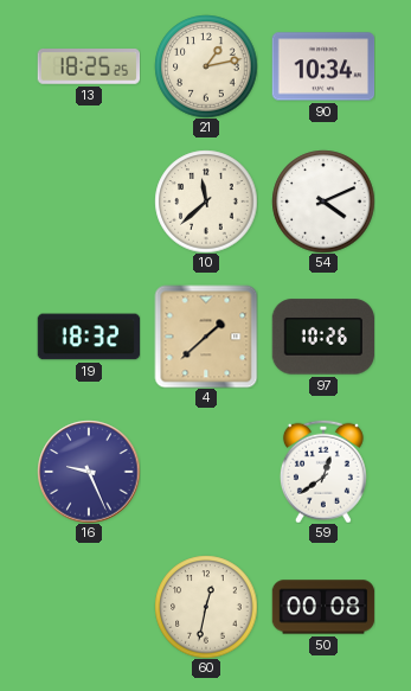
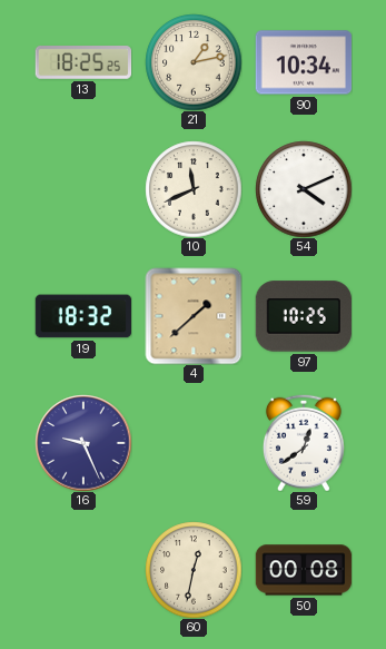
10: 11:38 -> 11:41
97: 10:26 -> 10:25
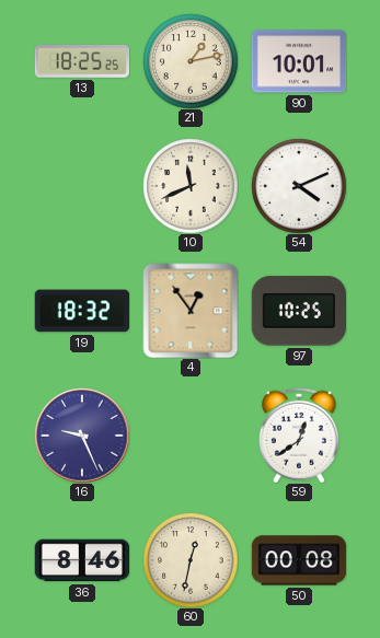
90: 10:34 -> 10:01
4: 1:38 -> 12:54
36: none -> 8:46
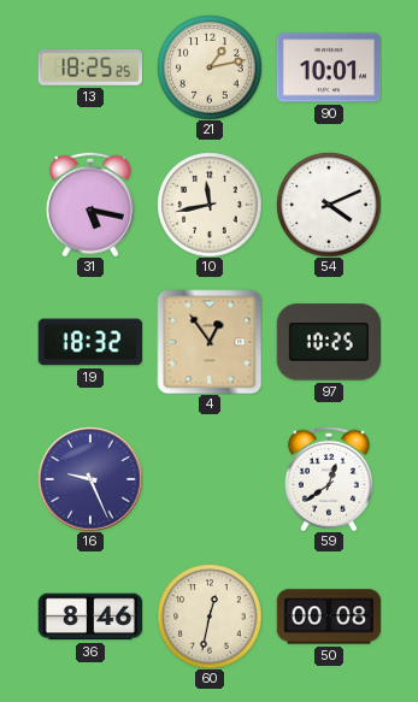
31: none -> 5:17
10: 11:41 -> 11:43
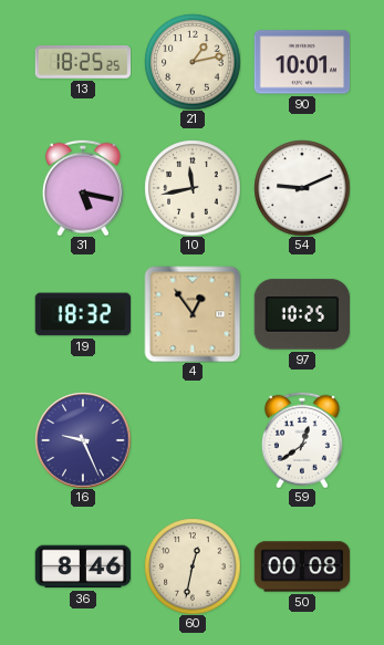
54: 4:11 -> 9:11
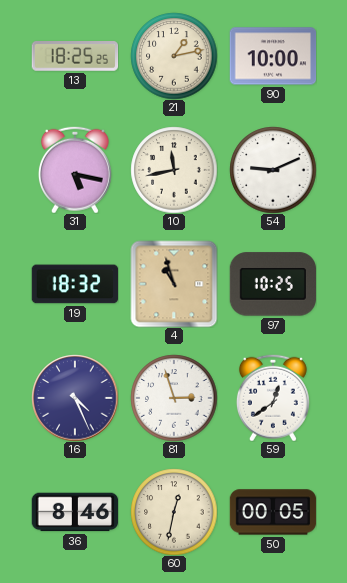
90: 10:01 -> 10:00
4: 12:54 -> 10:57
16: 9:26 -> 4:26
81: none -> 2:57
50: 00:08 -> 00:05
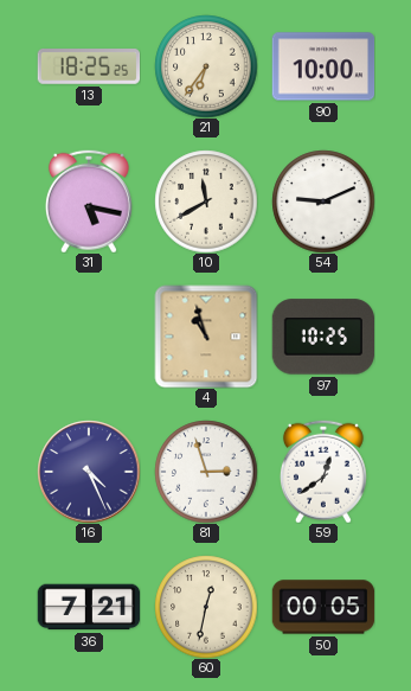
21: 1:13 -> 6:36
10: 11:43 -> 11:40
19: 18:32 -> none
36: 8:46 -> 7:21
